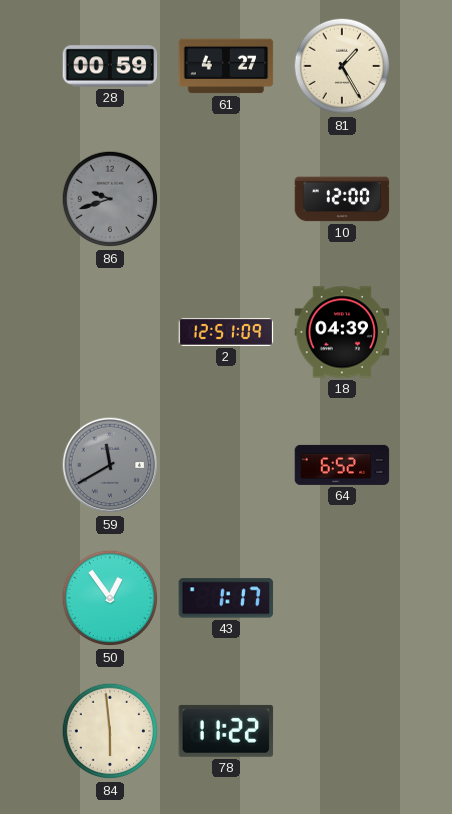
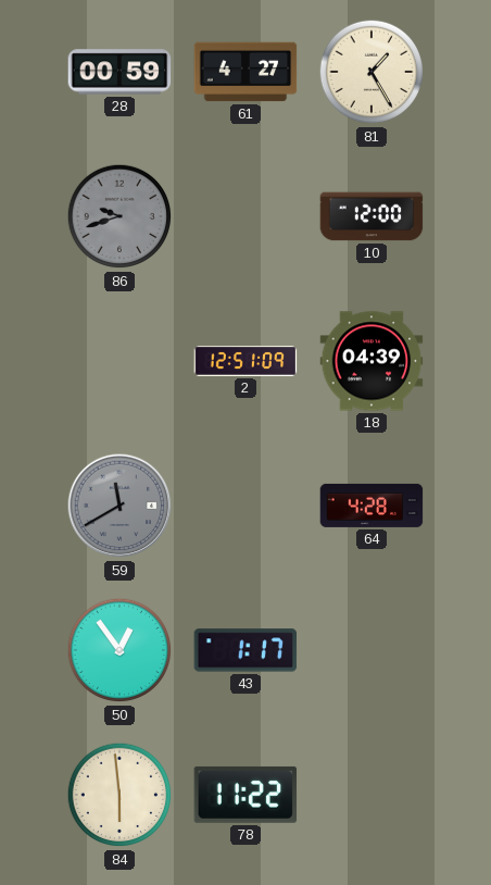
64: 6:52 -> 4:28
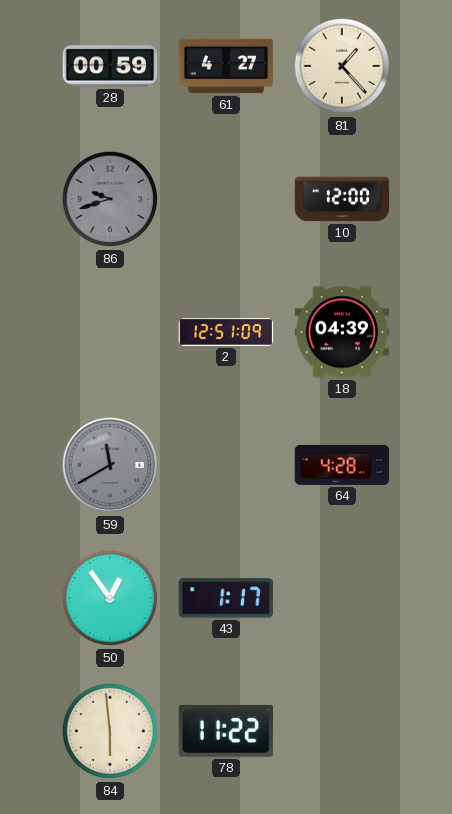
81: 1:25 -> 1:23
